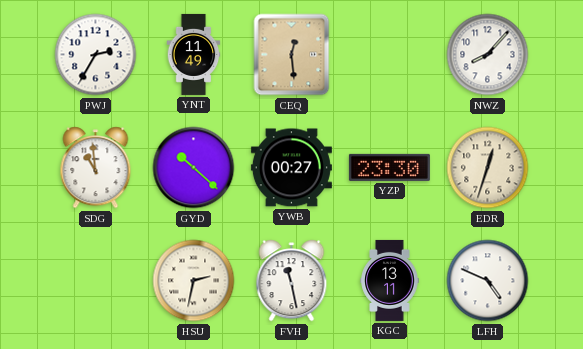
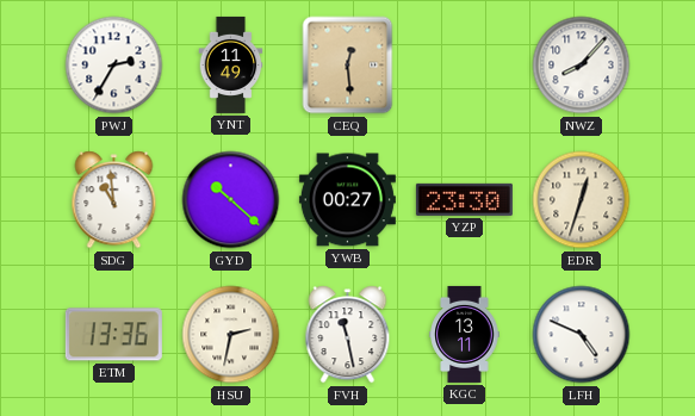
ETM: none -> 13:36
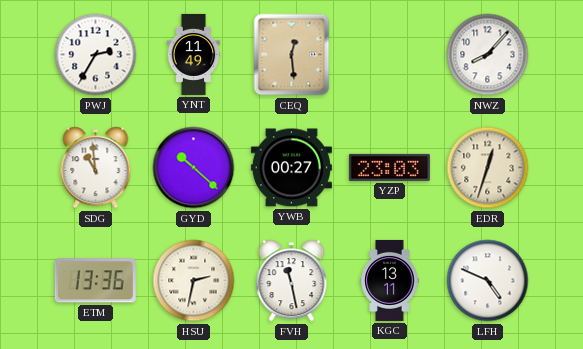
YZP: 23:30 -> 23:03
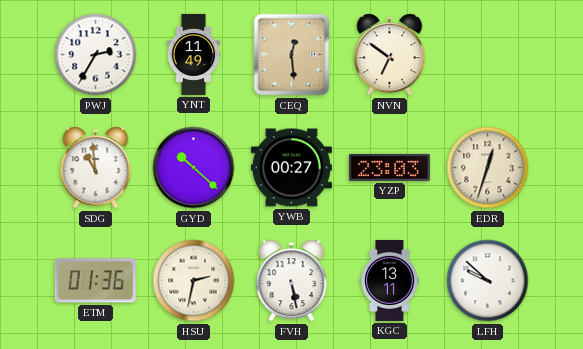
NVN: none -> 6:51
NWZ: 8:07 -> none
ETM: 13:36 -> 01:36
FVH: 11:28 -> 5:28
LFH: 4:49 -> 9:52
